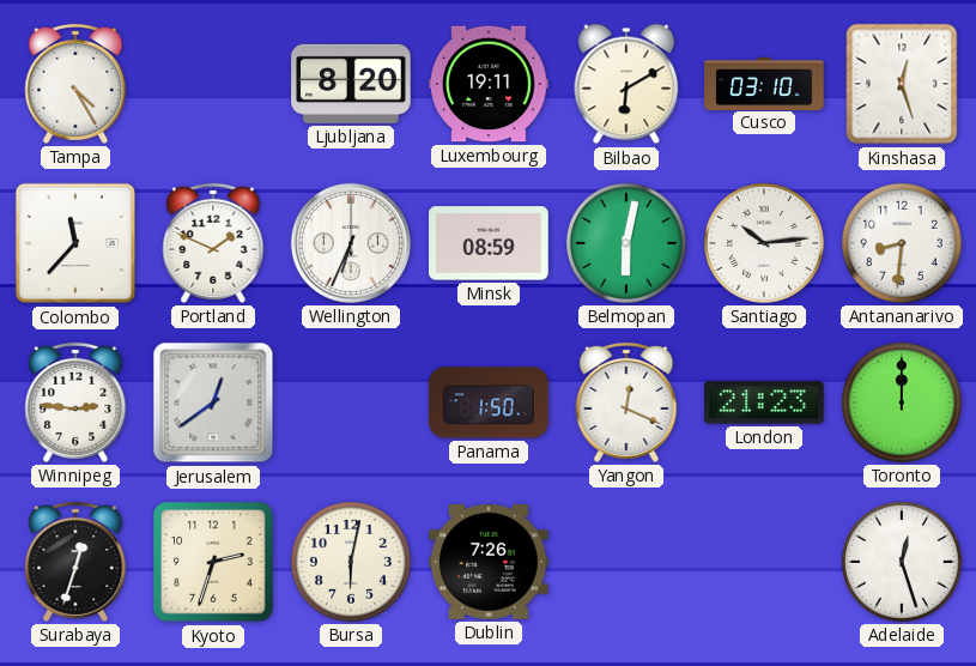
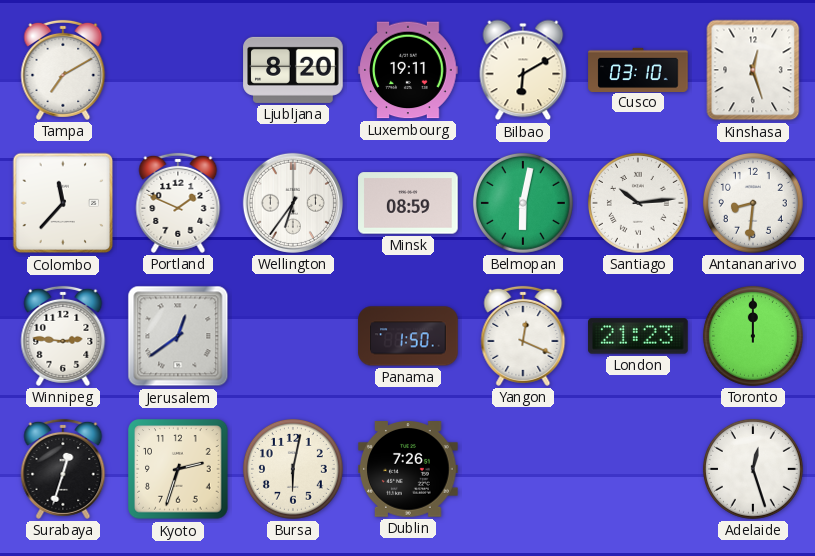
Tampa: 4:25 -> 7:10
Wellington: 6:34 -> 6:36
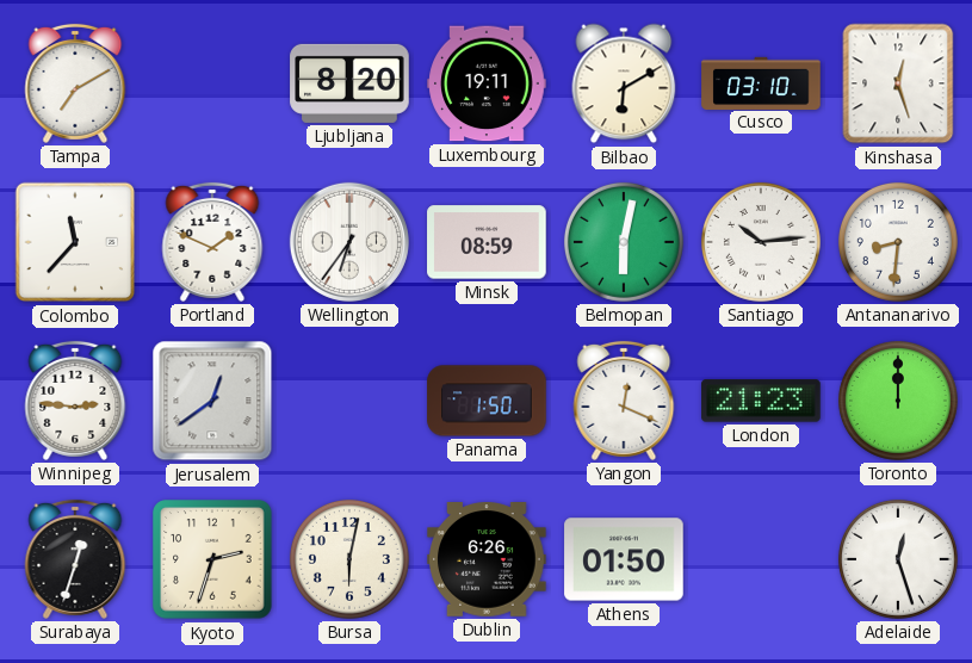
Dublin: 7:26 -> 6:26
Athens: none -> 01:50
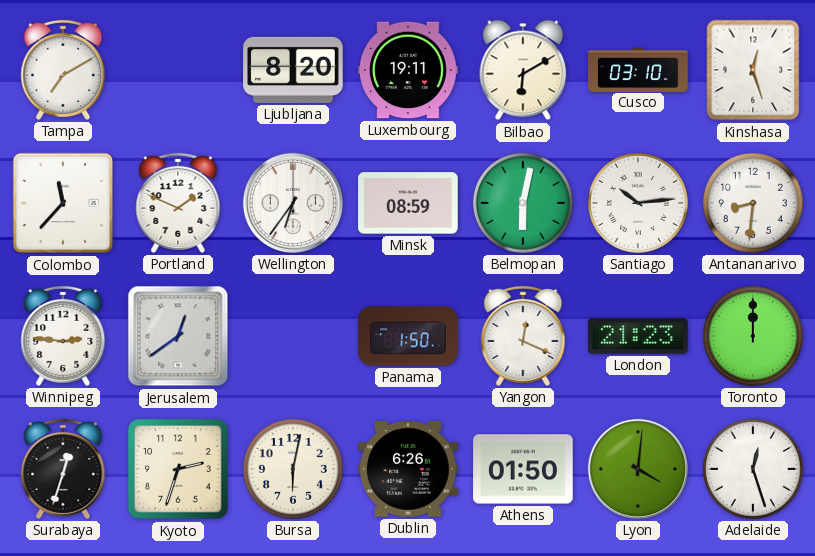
Lyon: none -> 4:01
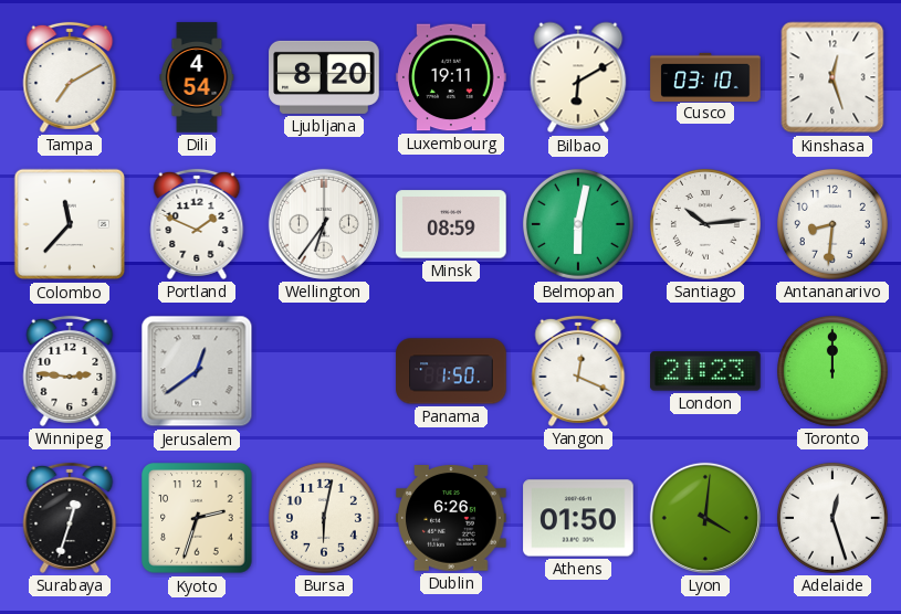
Dili: none -> 4:54
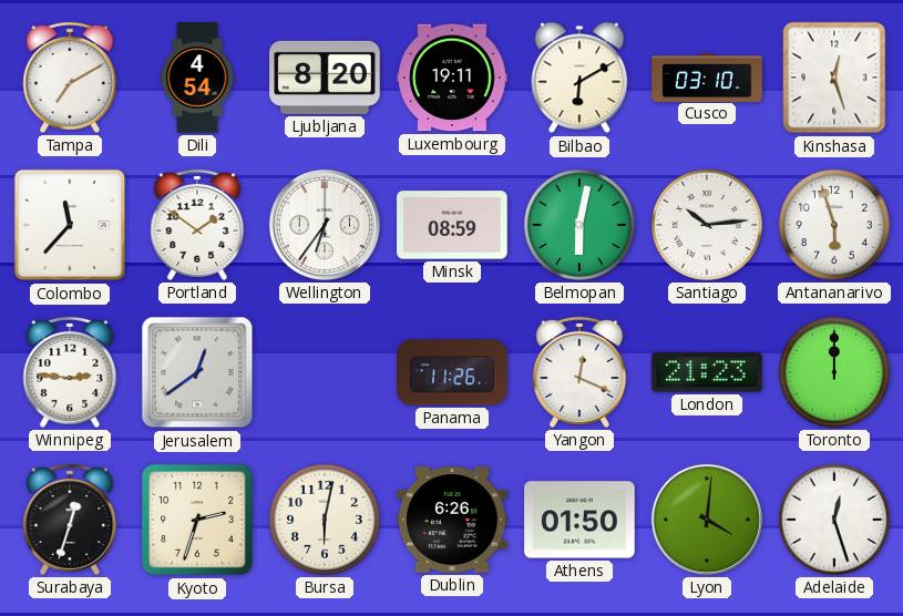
Portland: 1:49 -> 1:51
Antananarivo: 8:31 -> 5:57
Panama: 1:50 -> 11:26
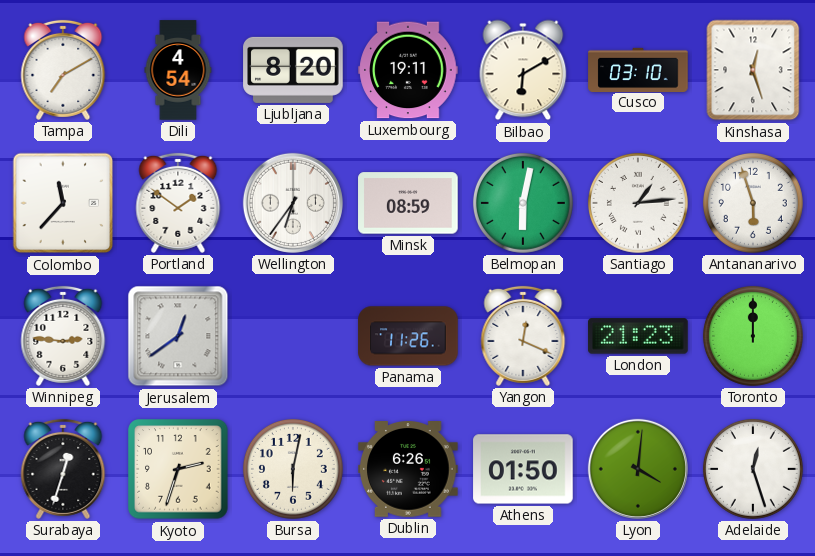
Santiago: 10:14 -> 1:14
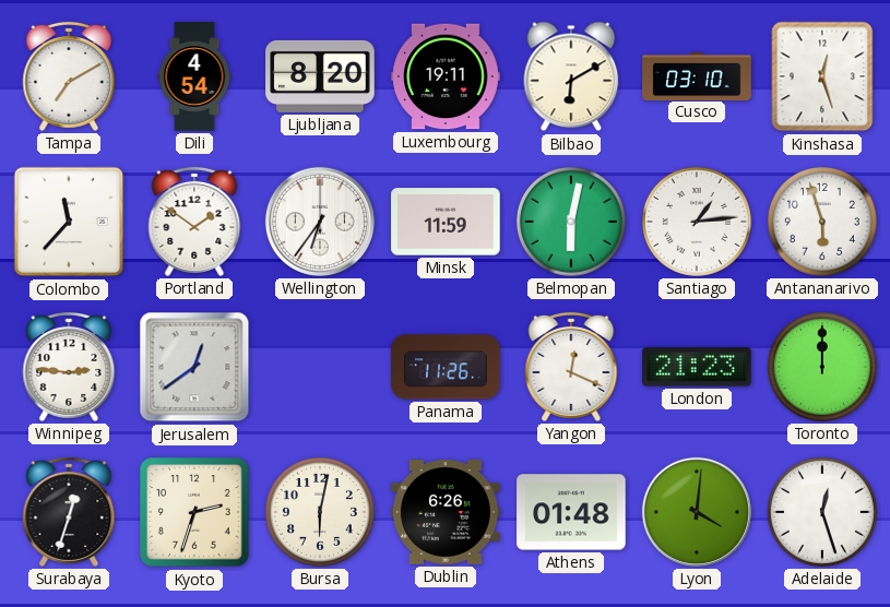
Minsk: 08:59 -> 11:59
Athens: 01:50 -> 01:48
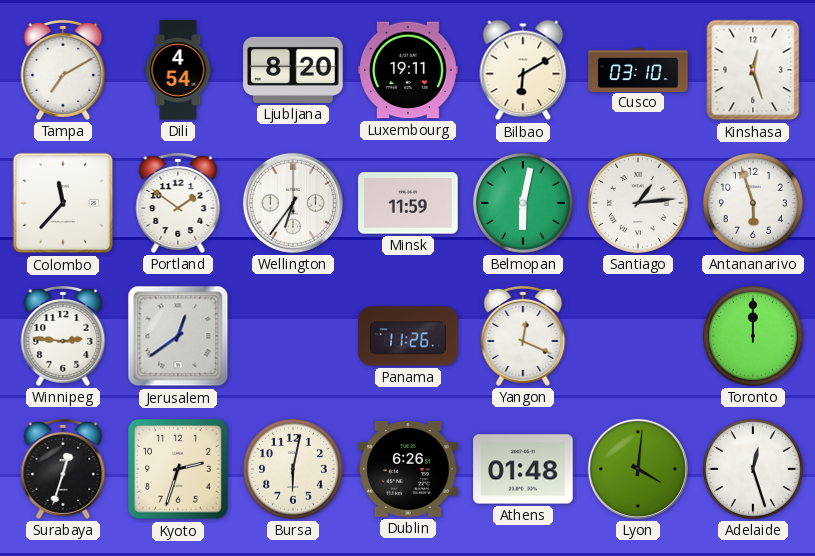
London: 21:23 -> none
